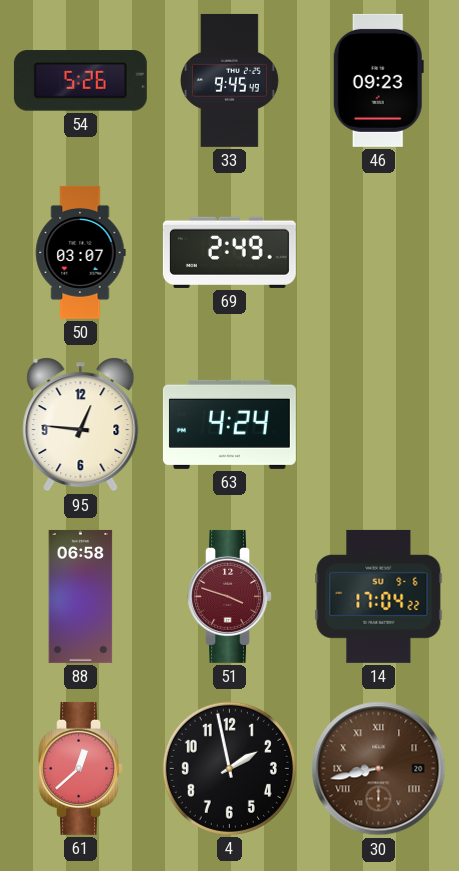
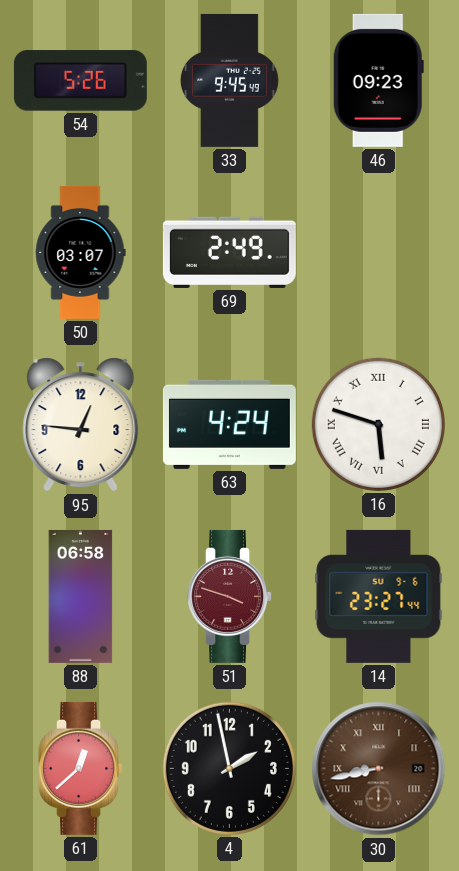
16: none -> 5:48
14: 17:04 -> 23:27
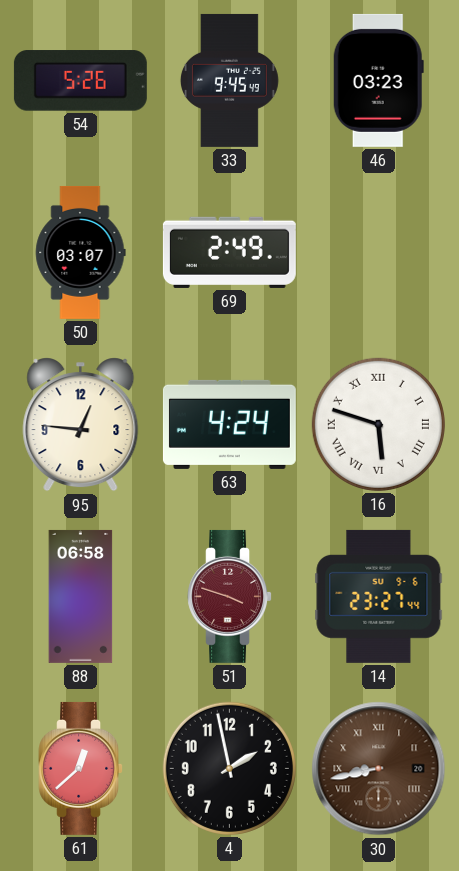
46: 09:23 -> 03:23
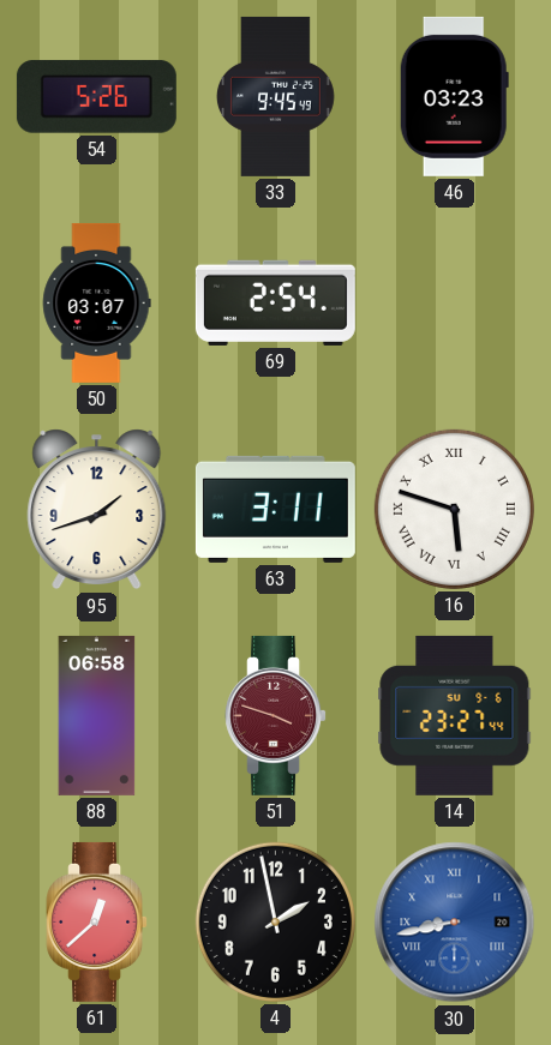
69: 2:49 -> 2:54
95: 12:46 -> 1:42
63: 4:24 -> 3:11
30 dial: brown -> blue
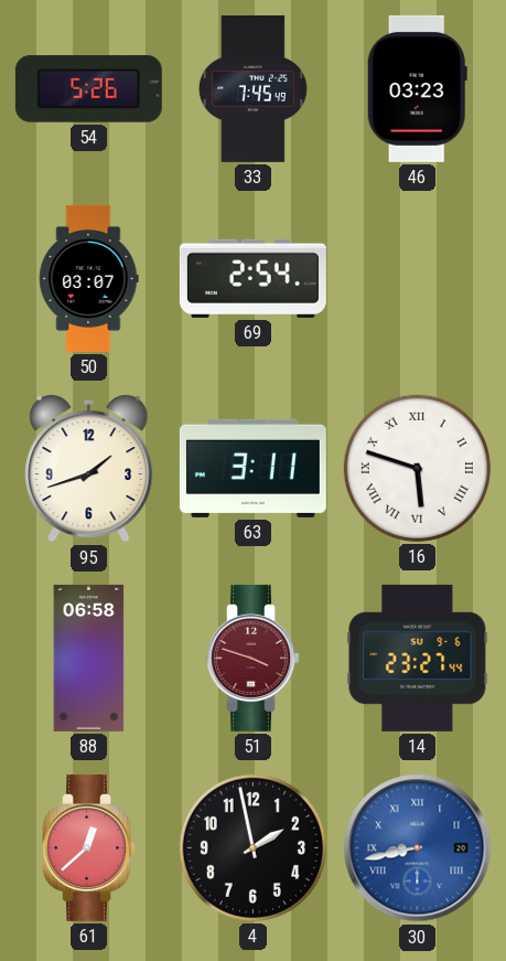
33: 9:45 -> 7:45
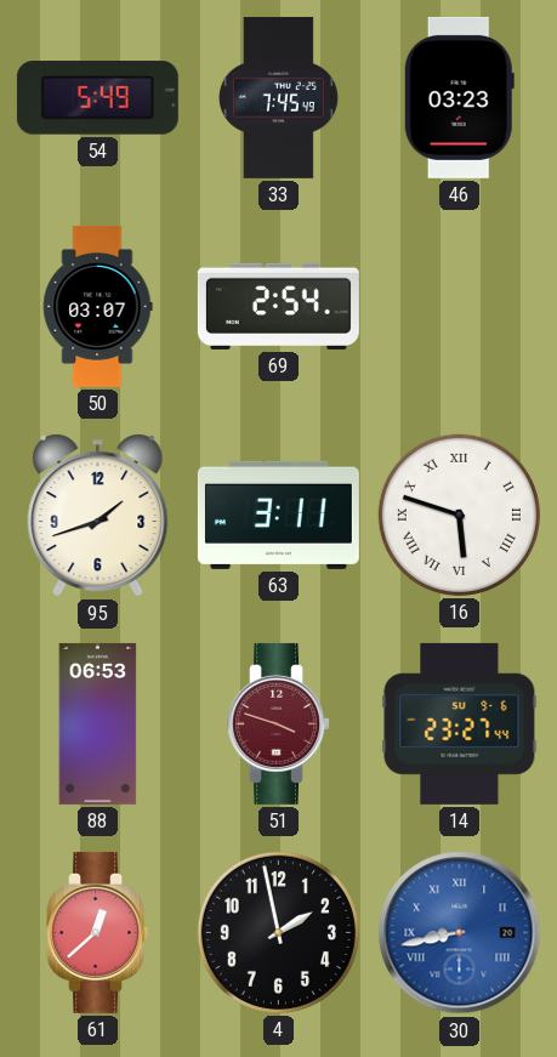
54: 5:26 -> 5:49
88: 06:58 -> 06:53
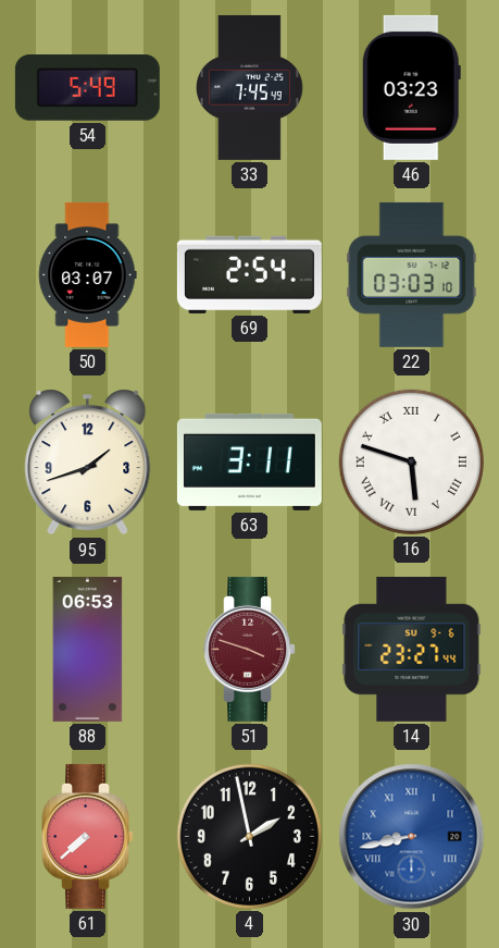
22: none -> 03:03
61: 12:38 -> 7:38
